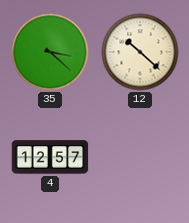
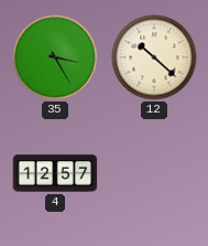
35: 3:22 -> 3:25
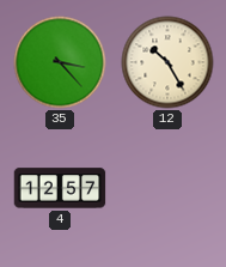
35: 3:25 -> 3:23
12: 10:22 -> 10:25
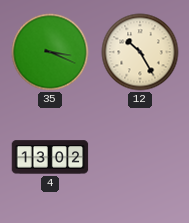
35: 3:23 -> 3:19
4: 12:57 -> 13:02
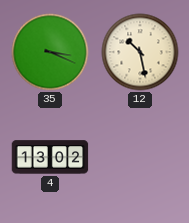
12: 10:25 -> 10:28
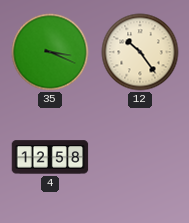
12: 10:28 -> 10:24
4: 13:02 -> 12:58
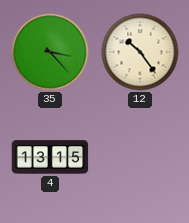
35: 3:19 -> 3:23
4: 12:58 -> 13:15
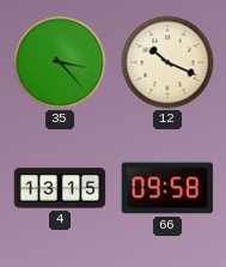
12: 10:24 -> 10:19
66: none -> 09:58
